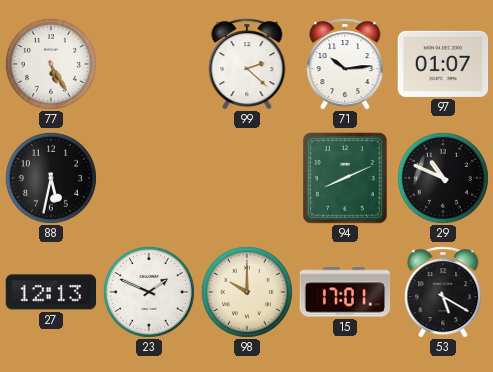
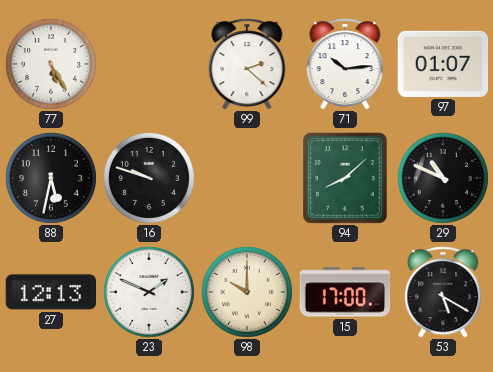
16: none -> 9:48
94: 8:11 -> 8:08
15: 17:01 -> 17:00
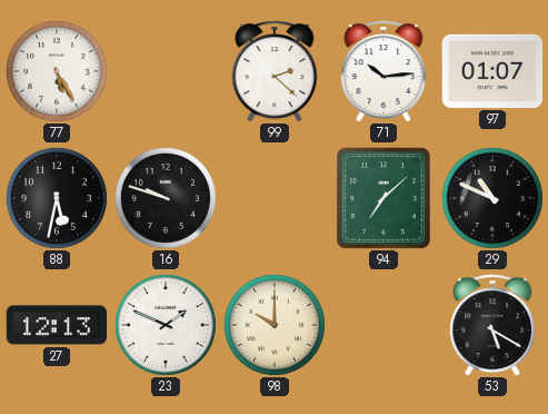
94: 8:08 -> 7:08
15: 17:00 -> none
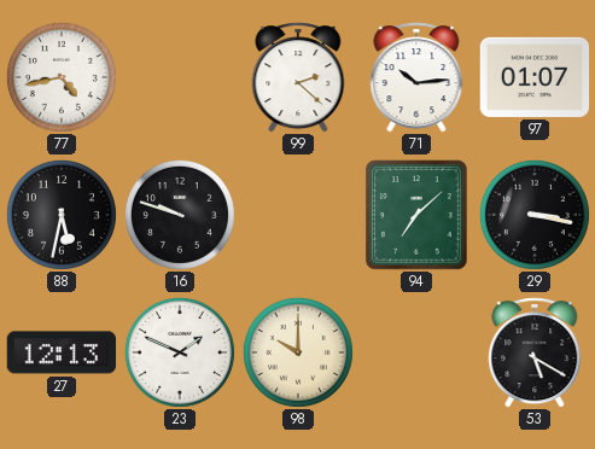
77: 5:25 -> 4:43
29: 10:49 -> 3:17
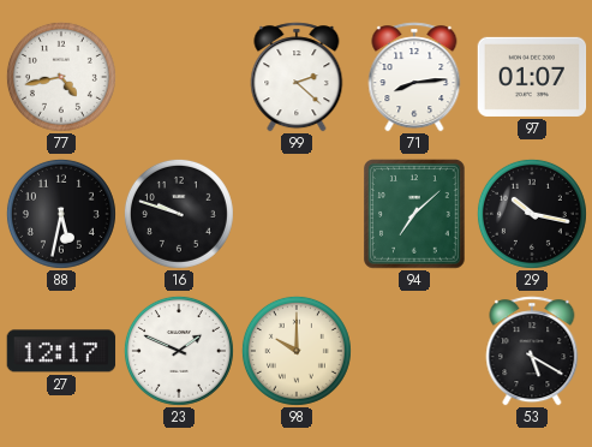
71: 10:14 -> 8:14
29: 3:17 -> 10:17
27: 12:13 -> 12:17
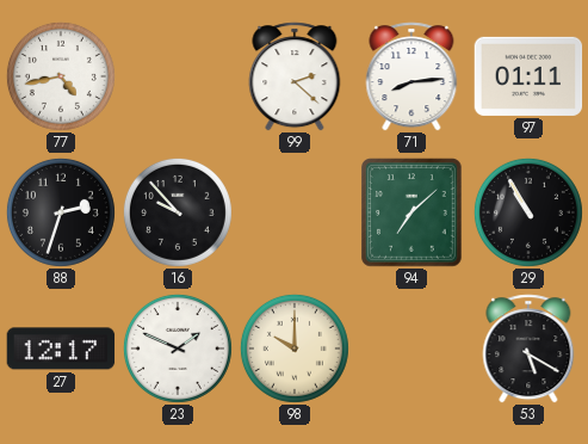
97: 01:07 -> 01:11
88: 5:32 -> 2:33
16: 9:48 -> 9:53
29: 10:17 -> 10:55
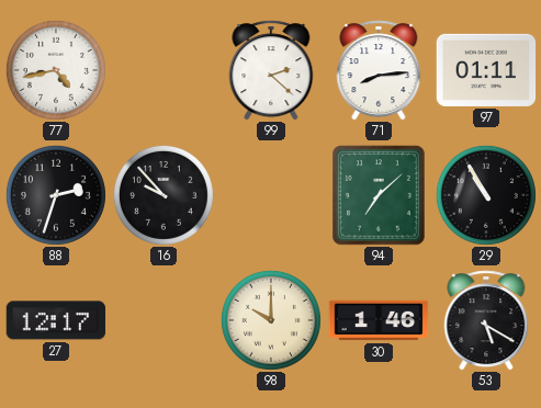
23: 1:49 -> none
30: none -> 1:46
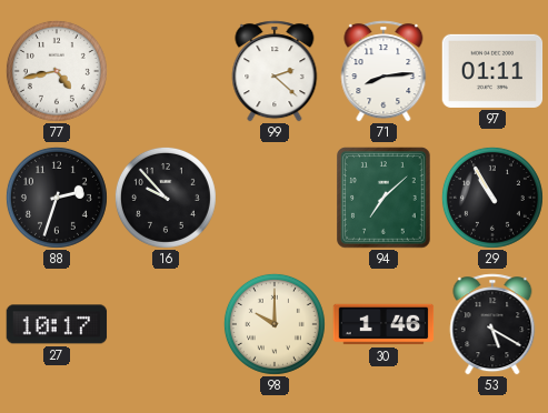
27: 12:17 -> 10:17
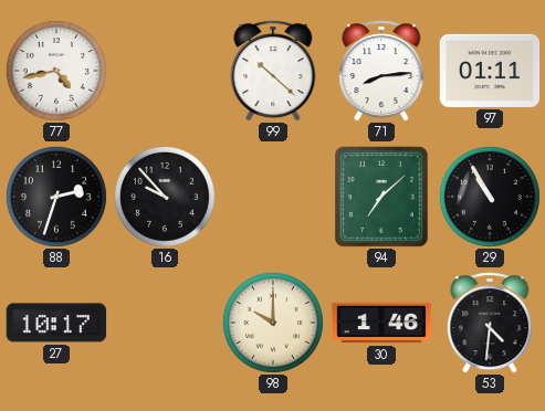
99: 2:22 -> 10:22
53: 5:20 -> 4:31
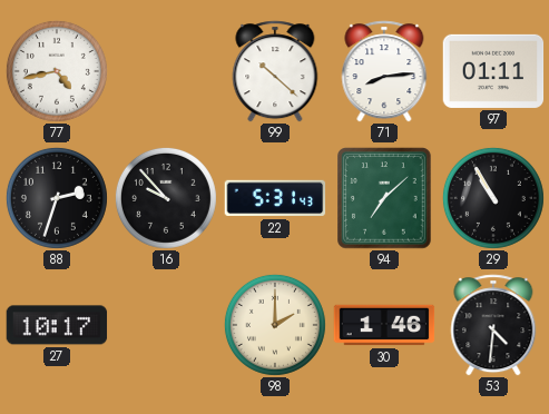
22: none -> 5:31
98: 10:00 -> 2:00
